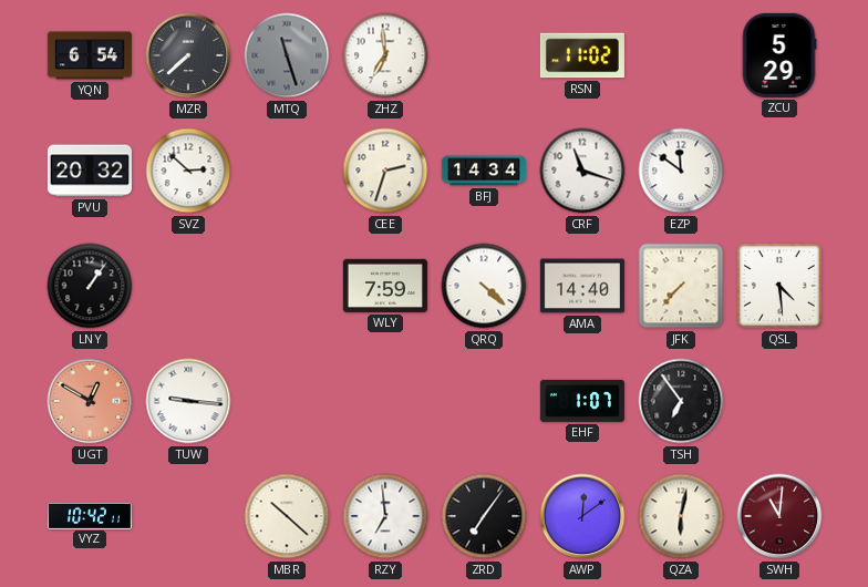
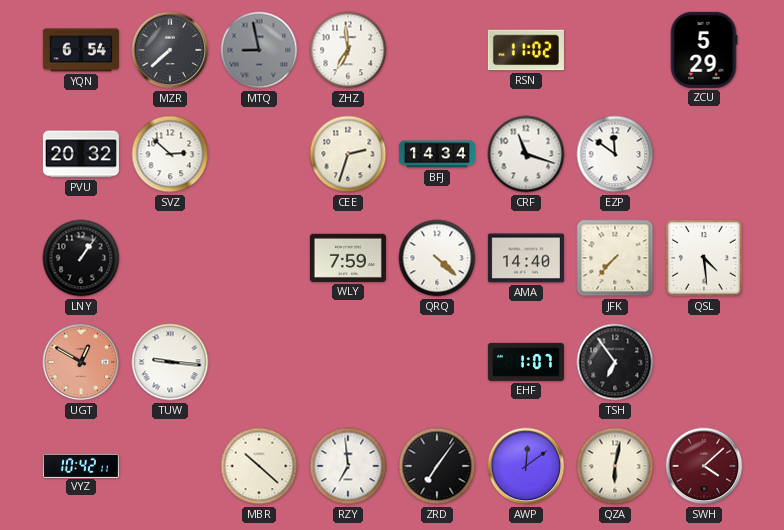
MTQ: 11:27 -> 8:58
SWH: 11:01 -> 4:08
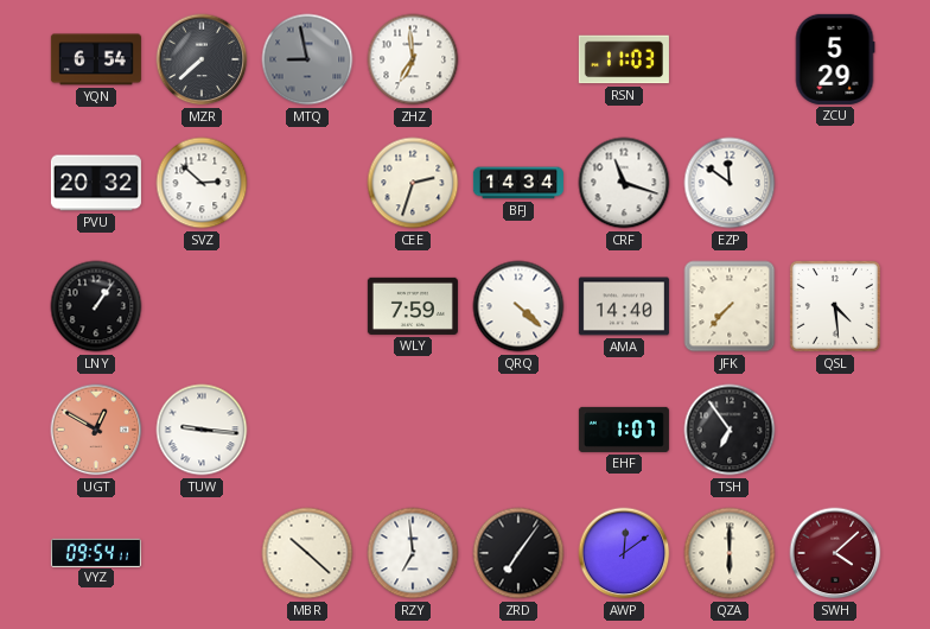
RSN: 11:02 -> 11:03
VYZ: 10:42 -> 09:54
QZA: 6:02 -> 6:00
